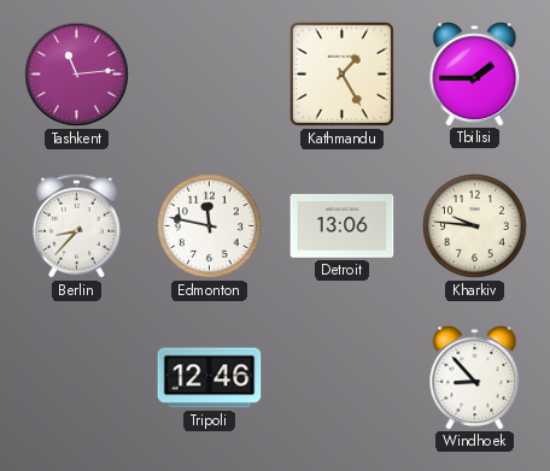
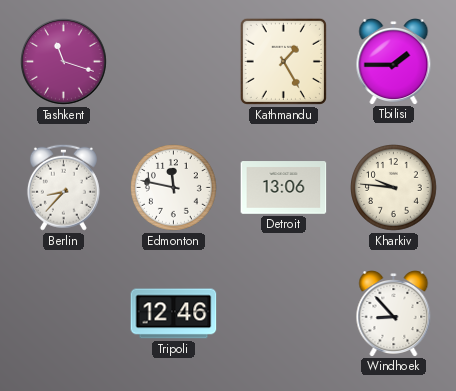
Tashkent: 11:14 -> 11:18
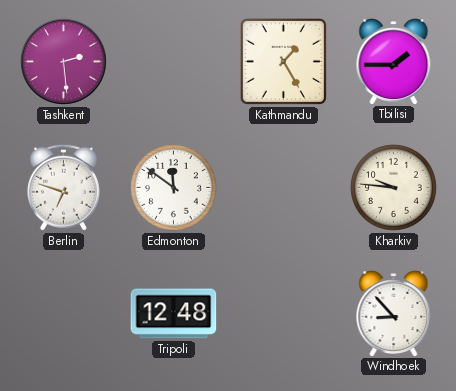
Tashkent: 11:18 -> 2:29
Berlin: 8:37 -> 6:48
Edmonton: 11:47 -> 11:51
Detroit: 13:06 -> none
Tripoli: 12:46 -> 12:48
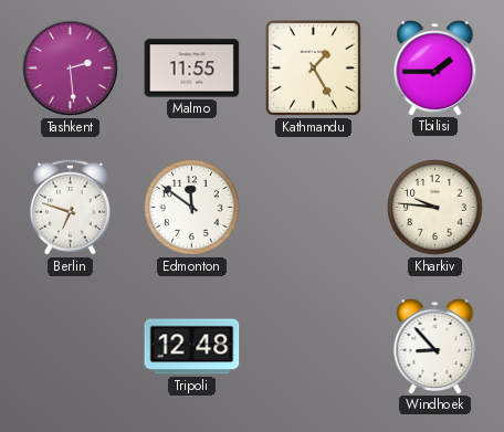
Malmo: none -> 11:55
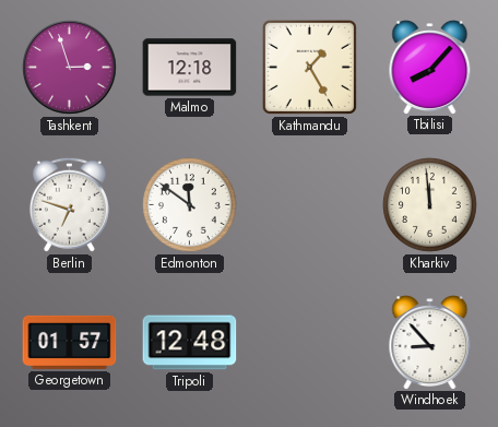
Tashkent: 2:29 -> 2:57
Malmo: 11:55 -> 12:18
Tbilisi: 1:45 -> 8:07
Kharkiv: 9:46 -> 11:59
Georgetown: none -> 01:57
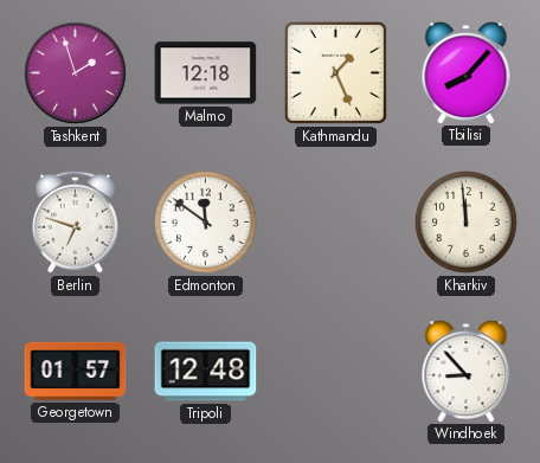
Tashkent: 2:57 -> 1:57
Kathmandu: 1:25 -> 1:26
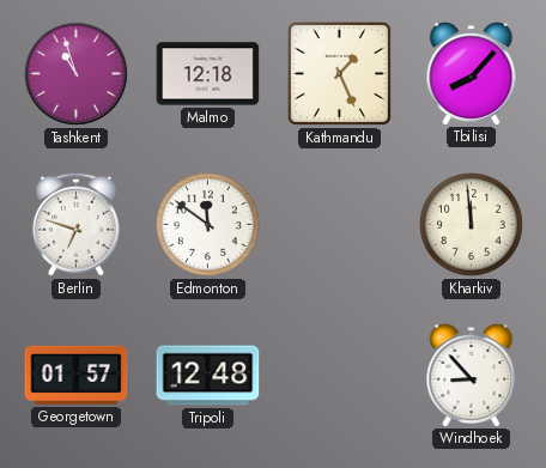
Tashkent: 1:57 -> 10:57
